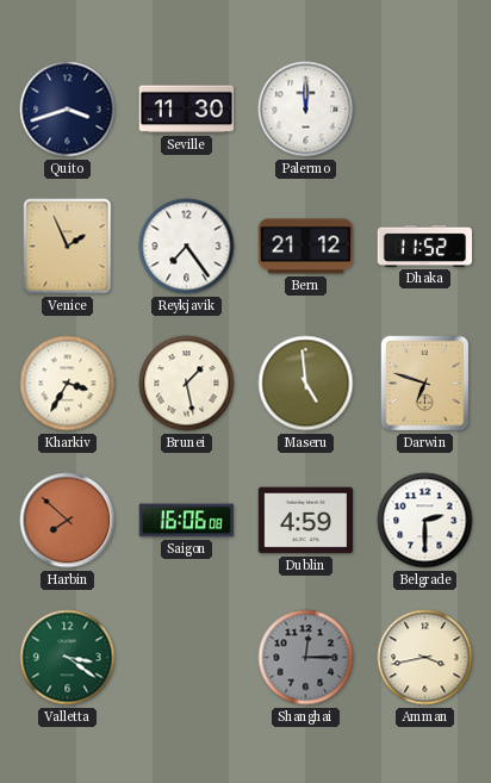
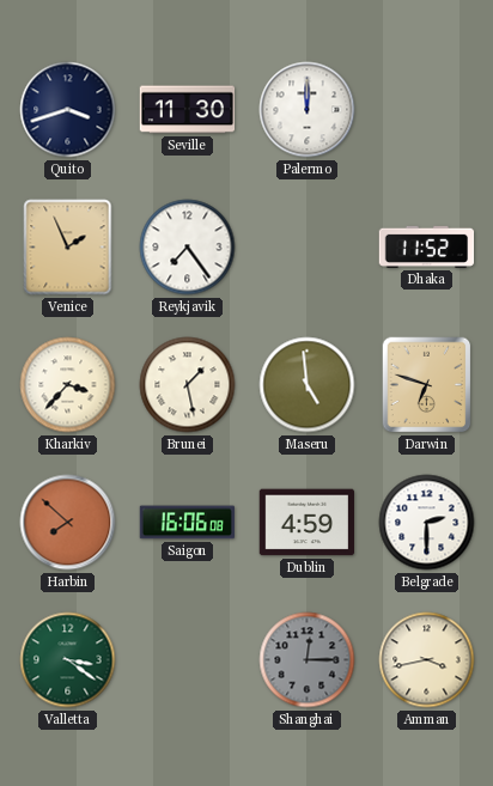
Bern: 21:12 -> none
Kharkiv: 3:35 -> 3:37
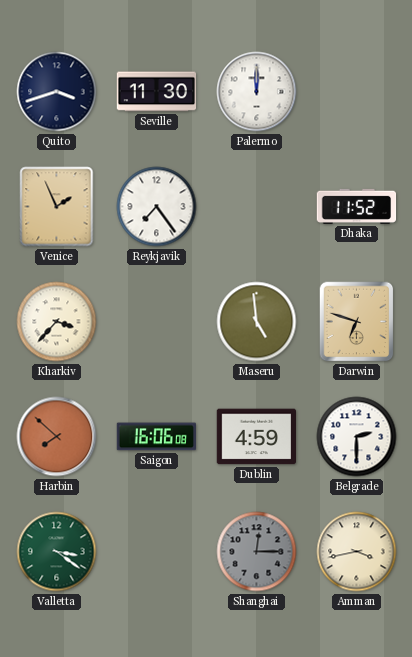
Brunei: 1:28 -> none
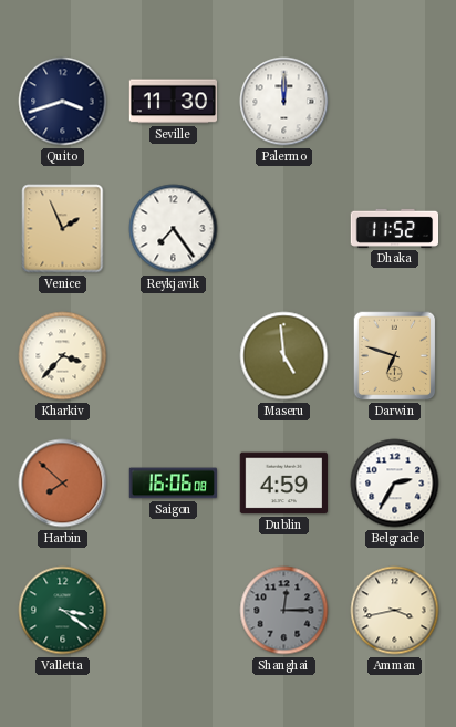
Belgrade: 2:30 -> 2:35
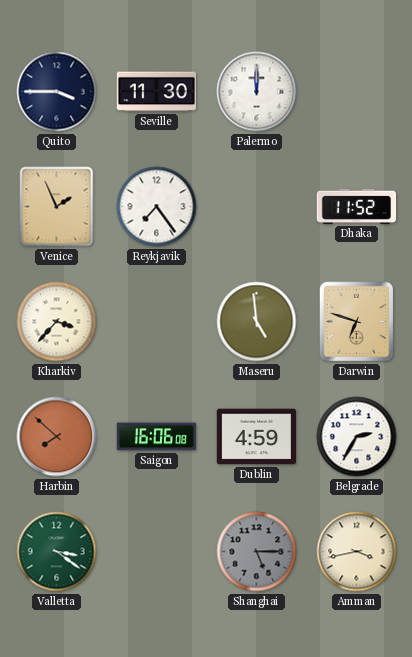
Quito: 3:42 -> 3:45
Shanghai: 12:15 -> 5:15
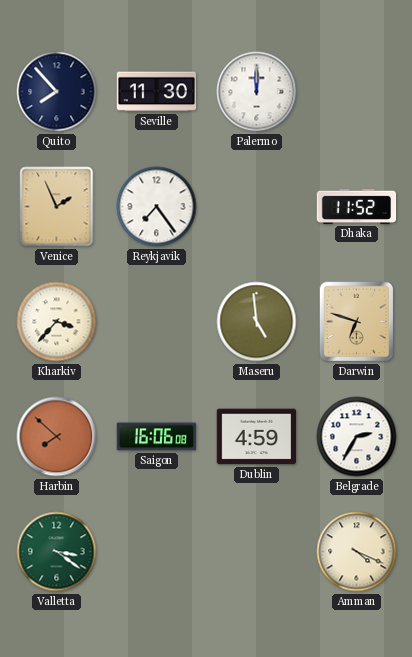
Quito: 3:45 -> 7:53
Shanghai: 5:15 -> none
Amman: 3:43 -> 4:19
